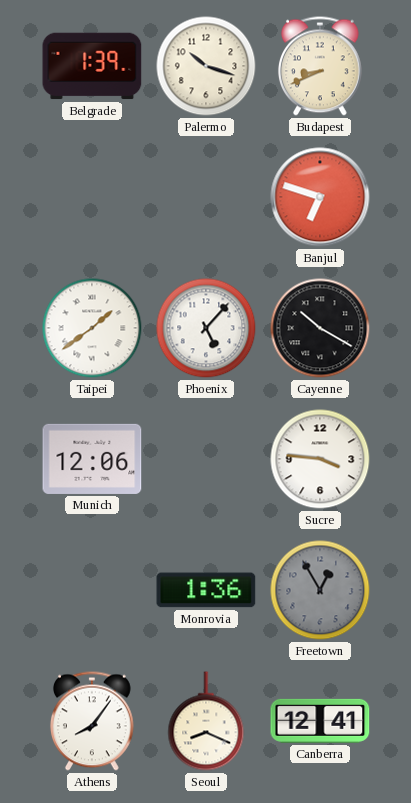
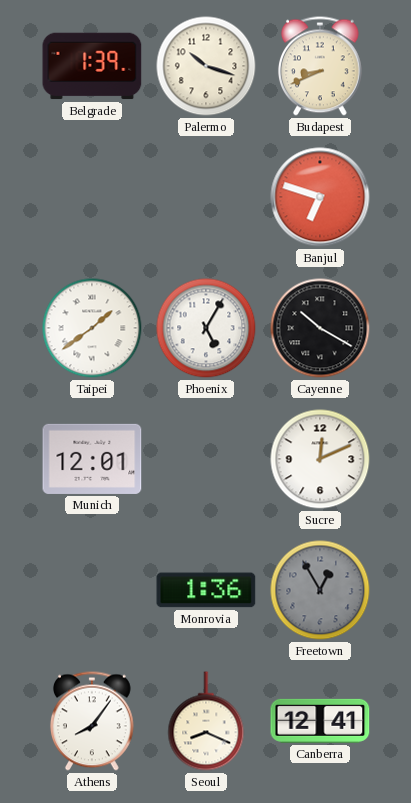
Phoenix: 5:07 -> 5:05
Munich: 12:06 -> 12:01
Sucre: 3:46 -> 12:11
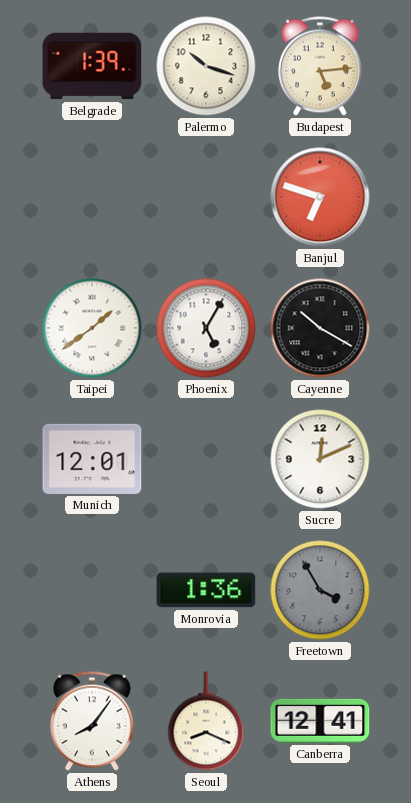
Budapest: 8:41 -> 5:14
Freetown: 12:55 -> 3:55
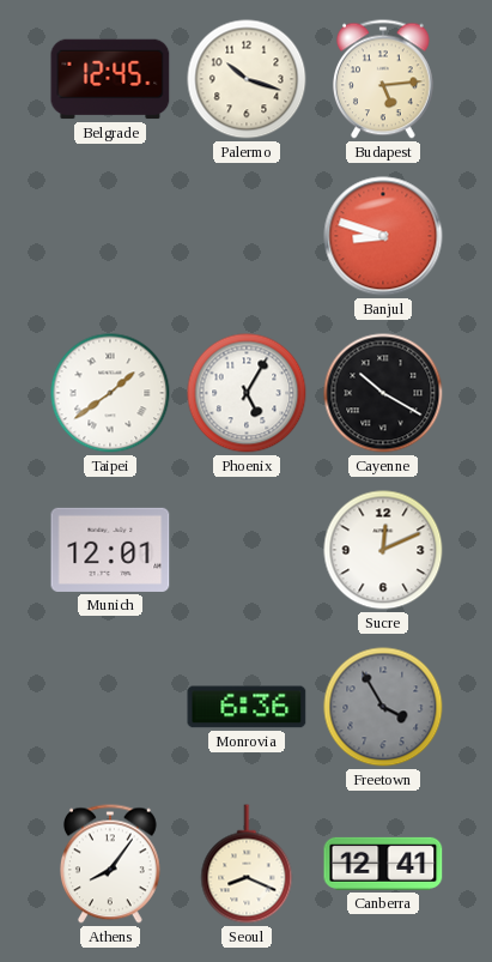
Belgrade: 1:39 -> 12:45
Banjul: 6:48 -> 8:48
Monrovia: 1:36 -> 6:36
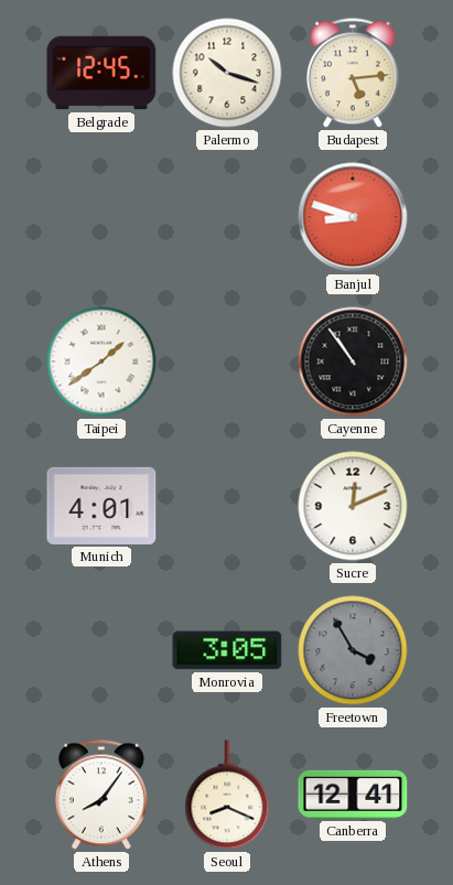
Phoenix: 5:05 -> none
Cayenne: 10:20 -> 10:54
Munich: 12:01 -> 4:01
Monrovia: 6:36 -> 3:05
